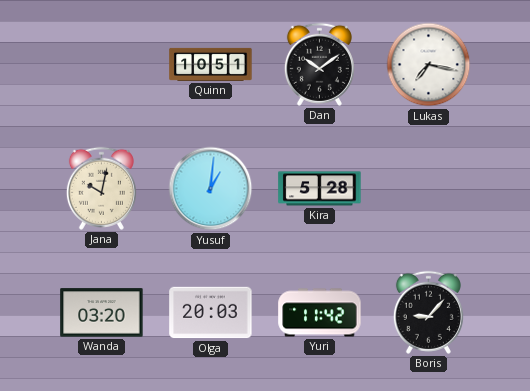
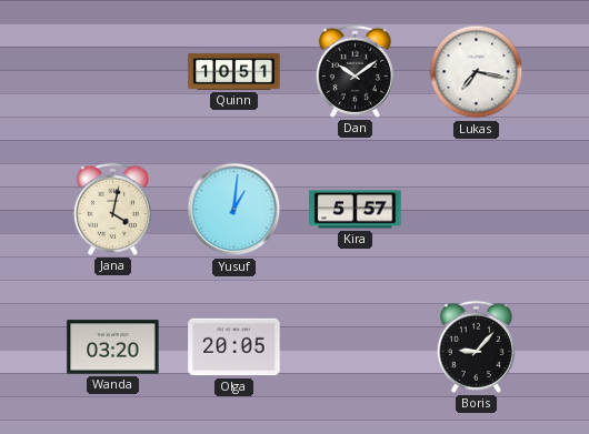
Jana: 10:02 -> 4:02
Kira: 5:28 -> 5:57
Olga: 20:03 -> 20:05
Yuri: 11:42 -> none
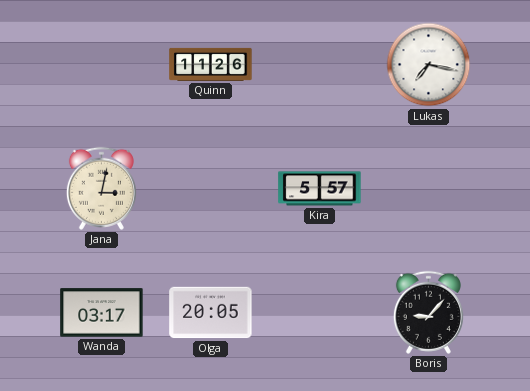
Quinn: 10:51 -> 11:26
Dan: 10:09 -> none
Jana: 4:02 -> 3:02
Yusuf: 1:01 -> none
Wanda: 03:20 -> 03:17
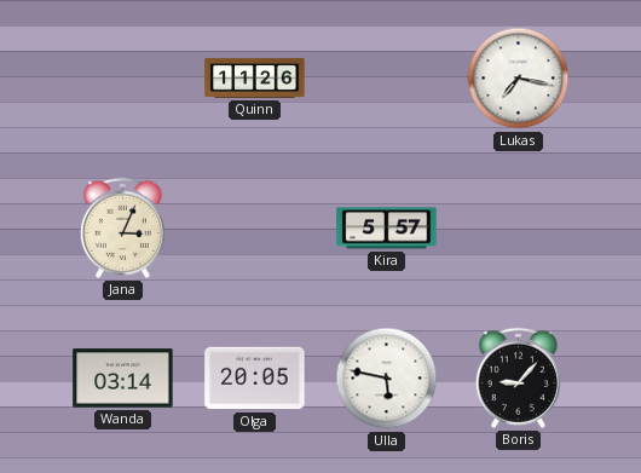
Jana: 3:02 -> 3:04
Wanda: 03:17 -> 03:14
Ulla: none -> 5:47
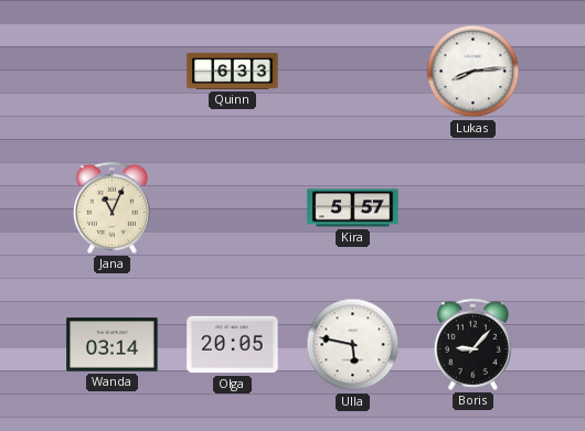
Quinn: 11:26 -> 6:33
Lukas: 7:17 -> 8:14
Jana: 3:04 -> 11:04
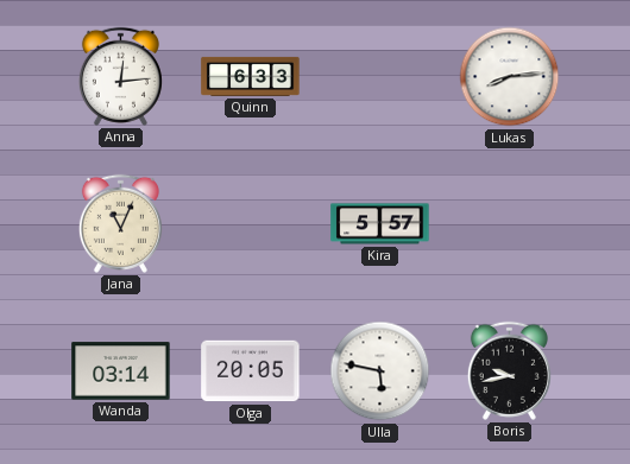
Anna: none -> 12:14
Boris: 9:07 -> 9:43
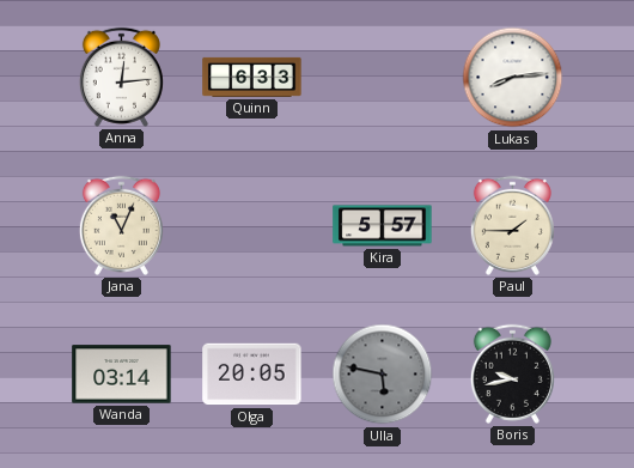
Paul: none -> 1:45
Ulla dial: white -> grey
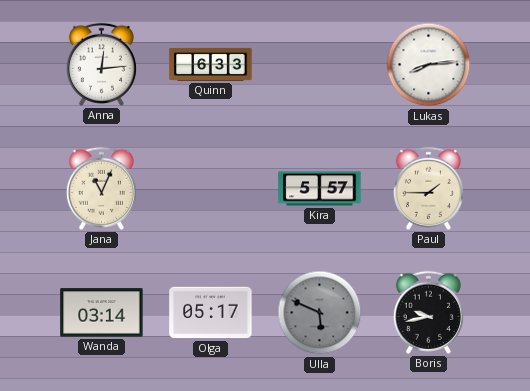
Olga: 20:05 -> 05:17
Ulla: 5:47 -> 5:49
